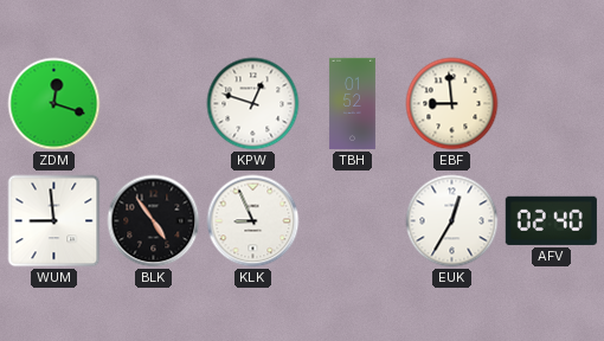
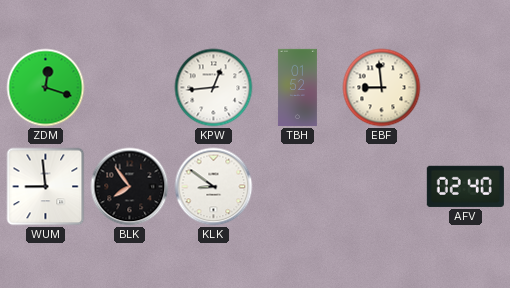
KPW: 12:48 -> 12:44
BLK: 4:54 -> 7:54
KLK: 8:56 -> 8:51
EUK: 12:35 -> none
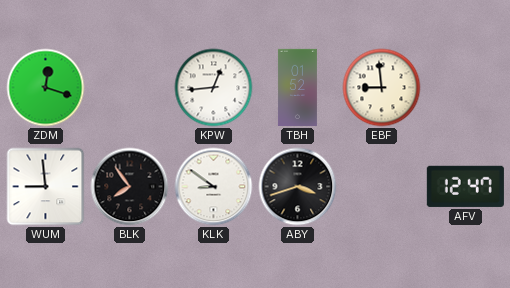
ABY: none -> 3:42
AFV: 02:40 -> 12:47
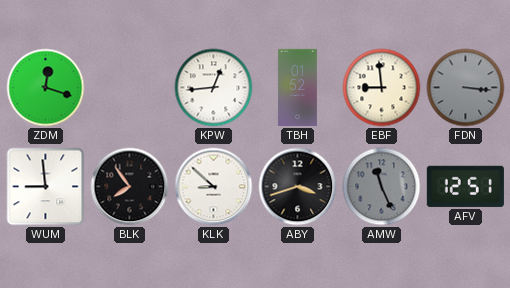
FDN: none -> 3:16
KLK: 8:51 -> 8:52
AMW: none -> 11:26
AFV: 12:47 -> 12:51
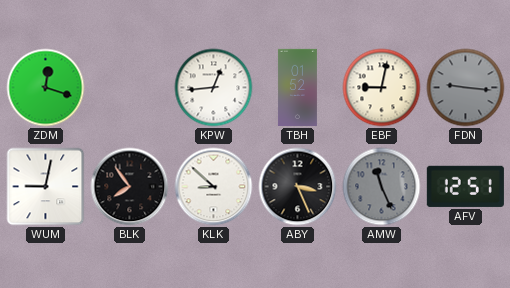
EBF: 8:59 -> 9:02
FDN: 3:16 -> 9:16
WUM: 8:59 -> 9:02
ABY: 3:42 -> 3:26
